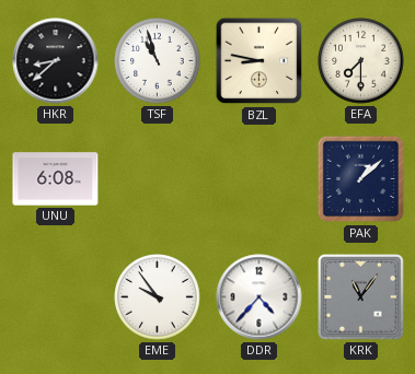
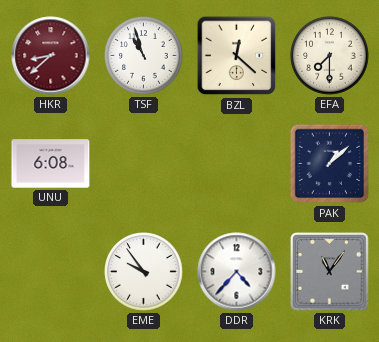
HKR dial: black -> burgundy
BZL: 8:47 -> 12:22
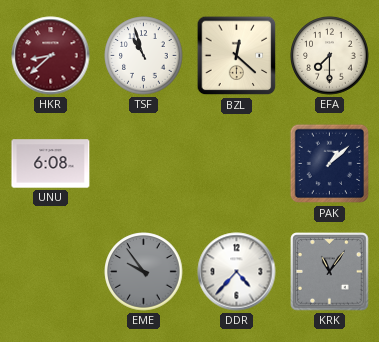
EME dial: white -> grey
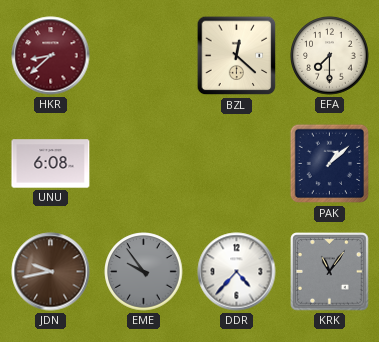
TSF: 10:57 -> none
JDN: none -> 9:43
